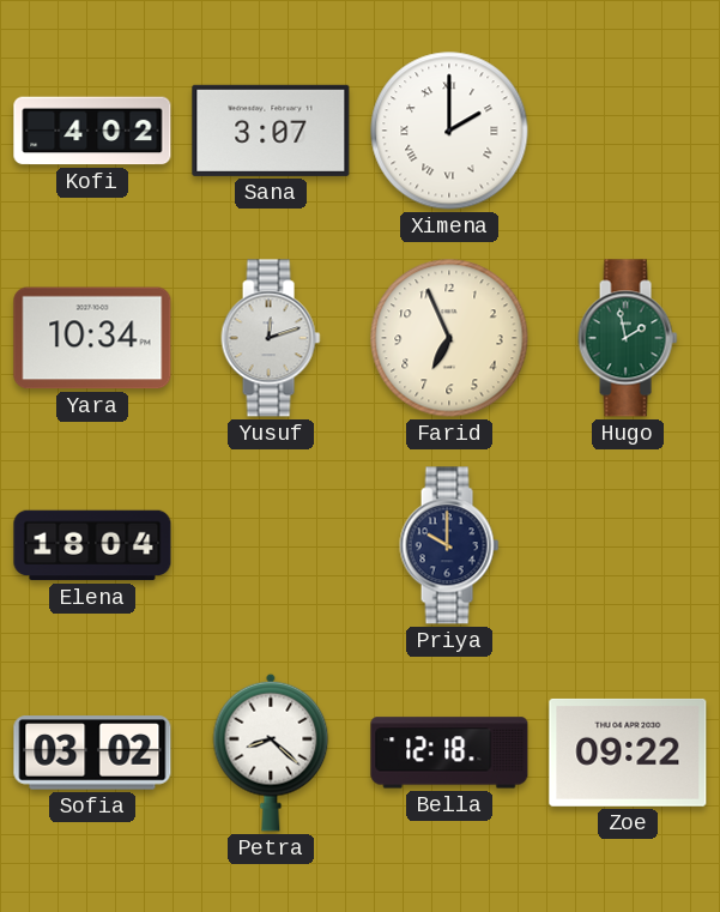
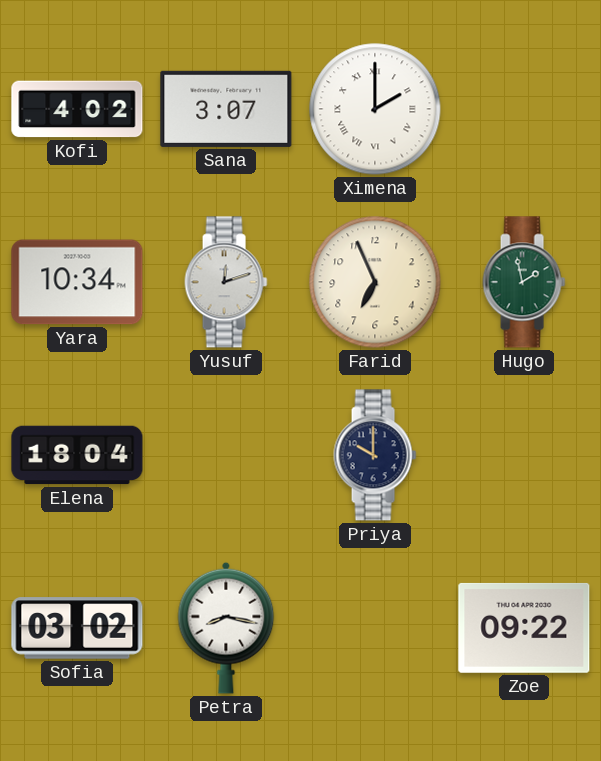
Petra: 8:22 -> 8:17
Bella: 12:18 -> none
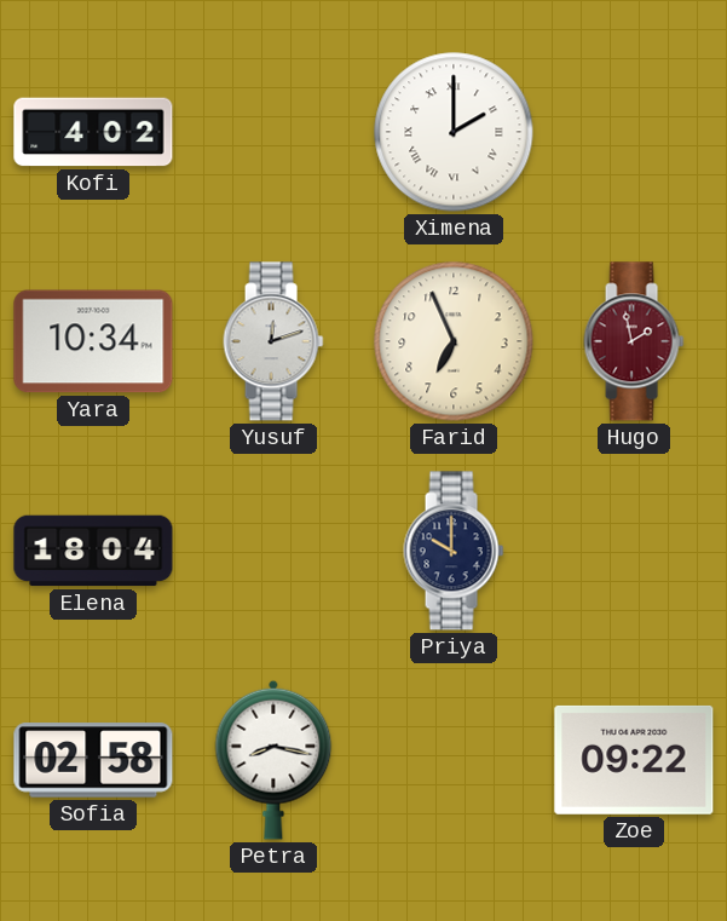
Sana: 3:07 -> none
Hugo dial: green -> burgundy
Sofia: 03:02 -> 02:58
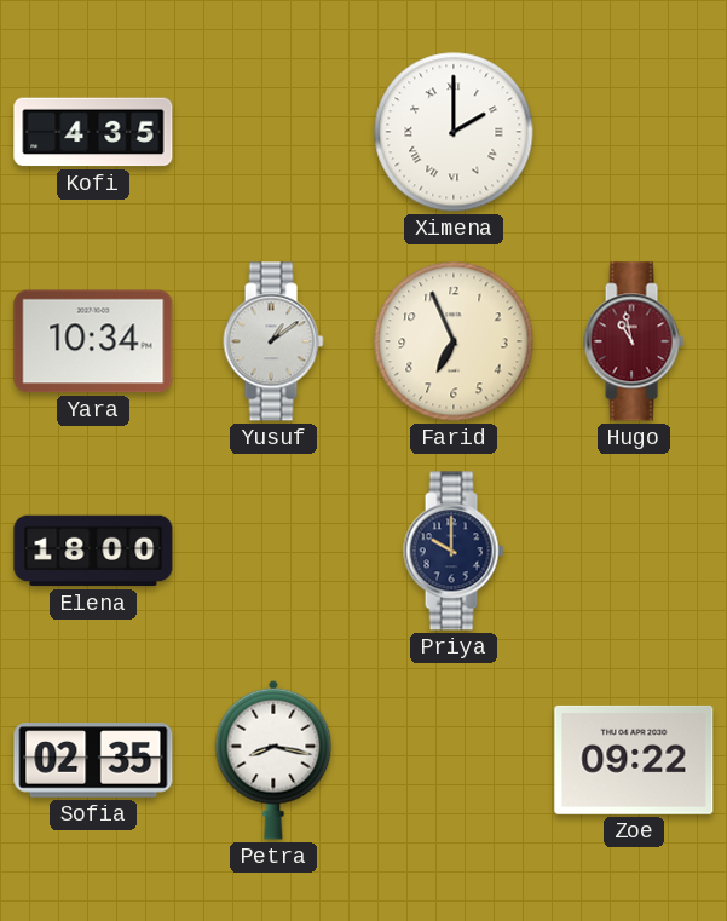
Kofi: 4:02 -> 4:35
Yusuf: 12:12 -> 1:09
Hugo: 1:58 -> 10:58
Elena: 18:04 -> 18:00
Sofia: 02:58 -> 02:35
